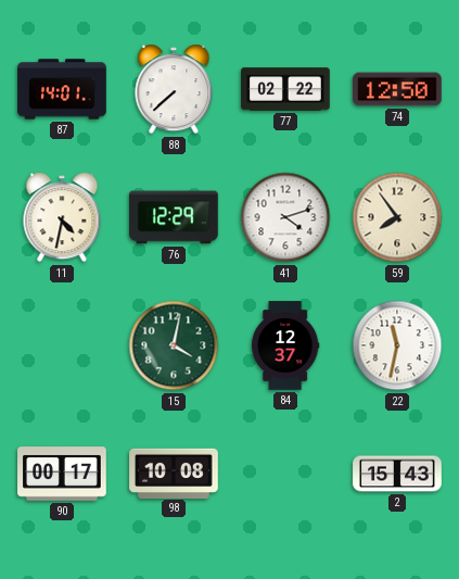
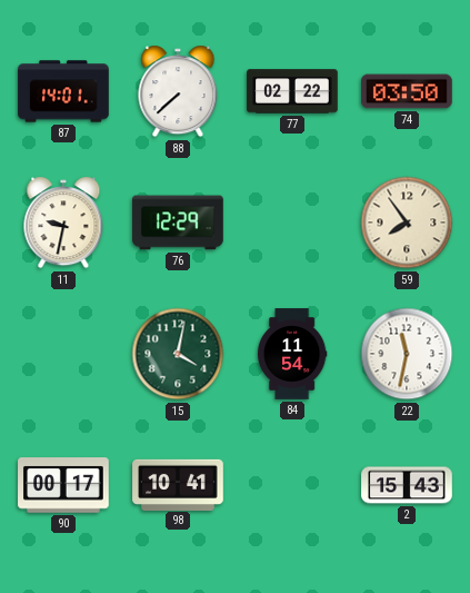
74: 12:50 -> 03:50
11: 4:32 -> 9:32
41: 4:12 -> none
84: 12:37 -> 11:54
98: 10:08 -> 10:41
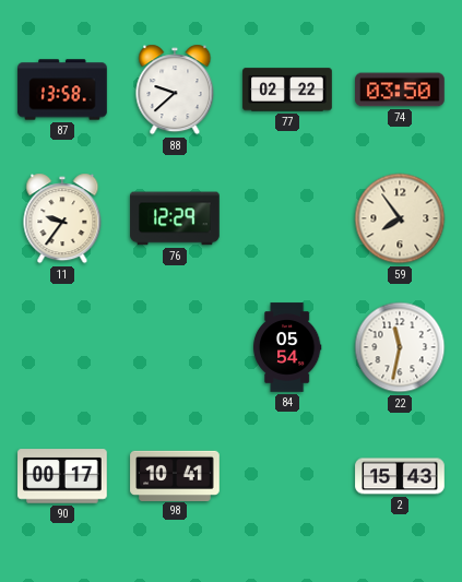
87: 14:01 -> 13:58
88: 7:38 -> 9:38
11: 9:32 -> 9:36
15: 4:02 -> none
84: 11:54 -> 05:54
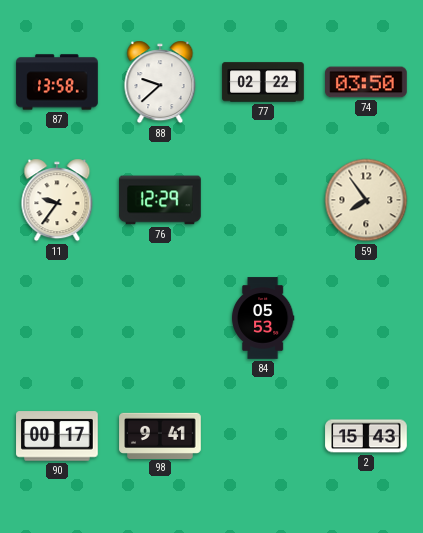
84: 05:54 -> 05:53
22: 11:32 -> none
98: 10:41 -> 9:41
